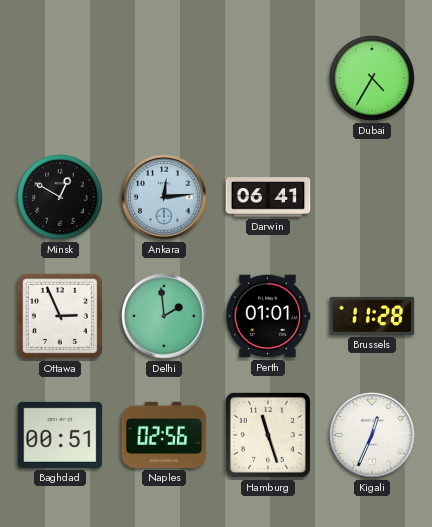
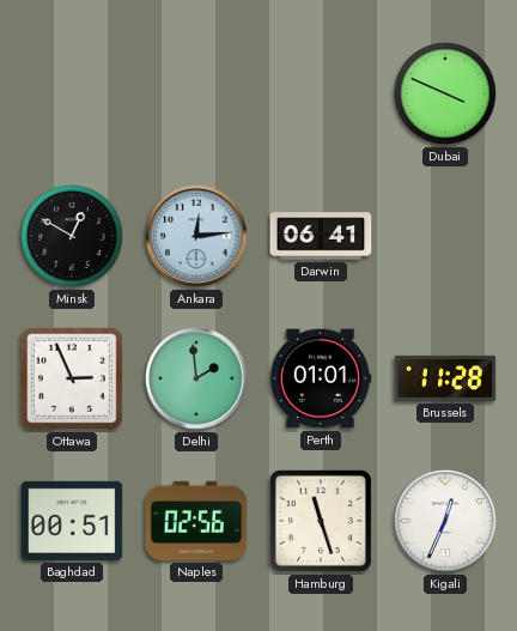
Dubai: 4:35 -> 3:49
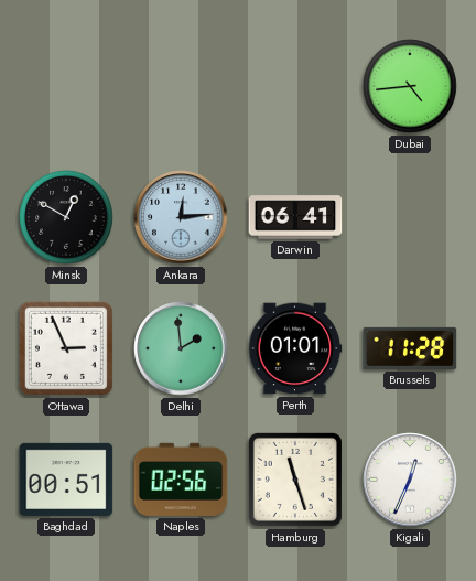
Dubai: 3:49 -> 4:44
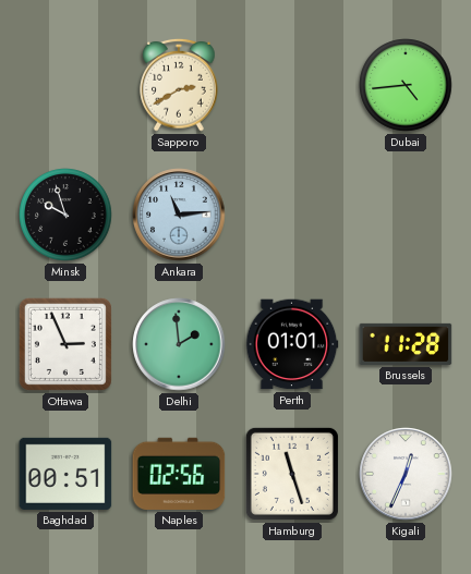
Sapporo: none -> 2:40
Minsk: 12:50 -> 9:57
Ankara: 12:14 -> 11:14
Darwin: 06:41 -> none
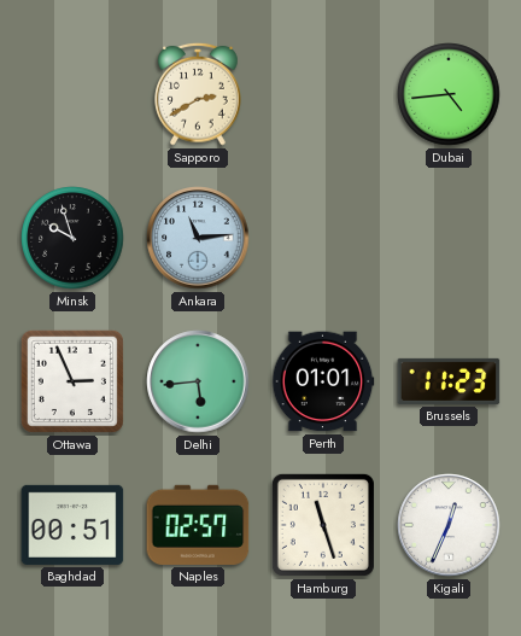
Delhi: 1:59 -> 5:44
Brussels: 11:28 -> 11:23
Naples: 02:56 -> 02:57
